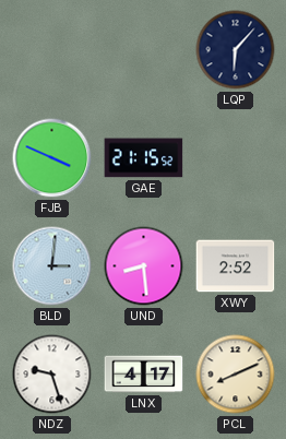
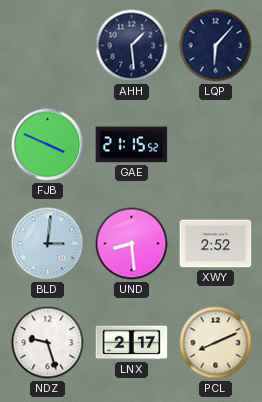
AHH: none -> 1:29
LNX: 4:17 -> 2:17
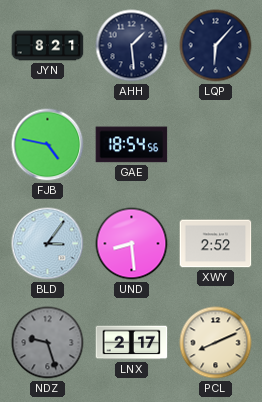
JYN: none -> 8:21
FJB: 3:49 -> 4:47
GAE: 21:15 -> 18:54
BLD: 3:01 -> 3:06
NDZ dial: white -> grey
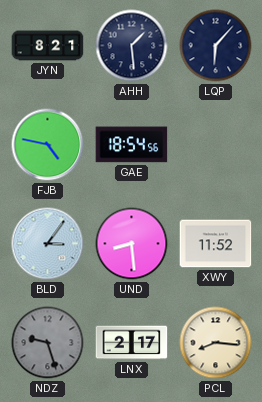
XWY: 2:52 -> 11:52
PCL: 8:11 -> 8:16
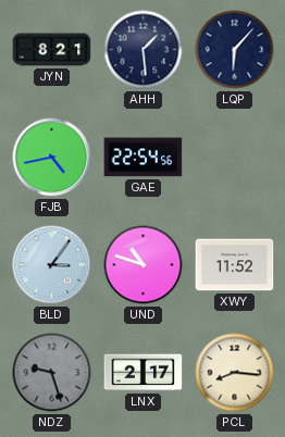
FJB: 4:47 -> 4:43
GAE: 18:54 -> 22:54
UND: 8:29 -> 10:48
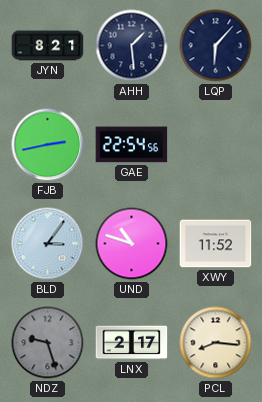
FJB: 4:43 -> 2:43
